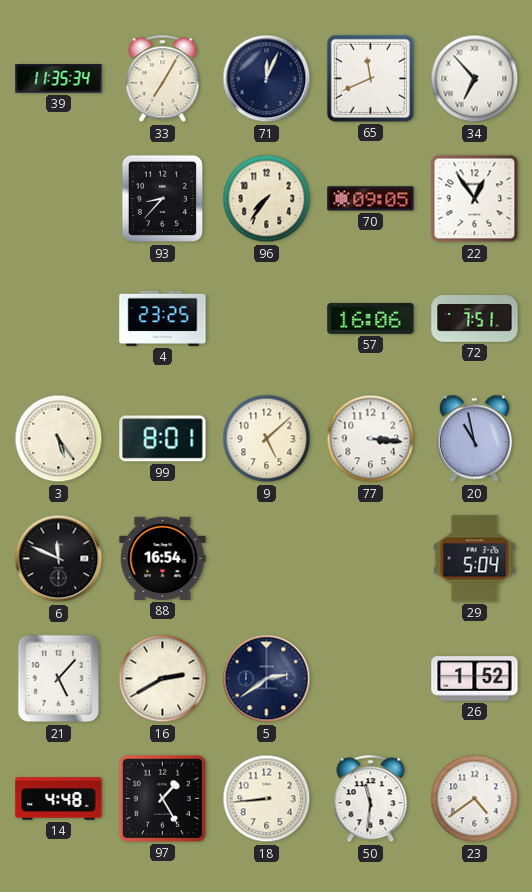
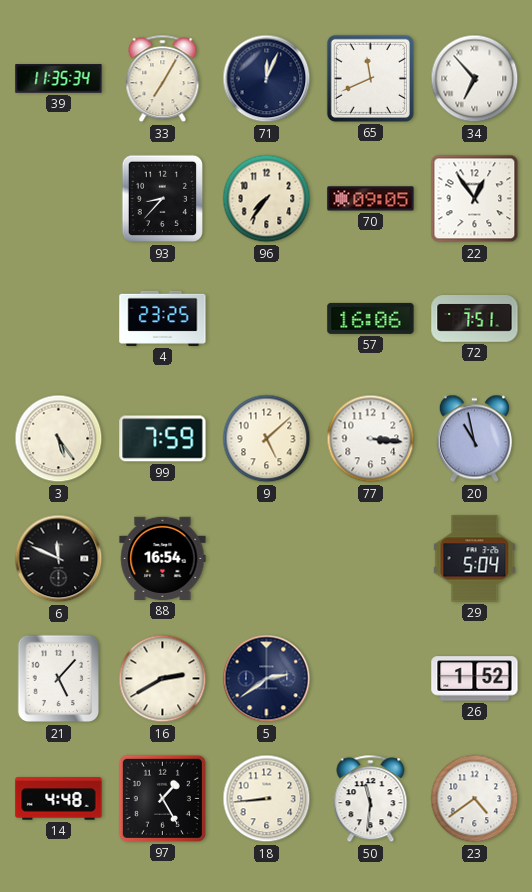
99: 8:01 -> 7:59
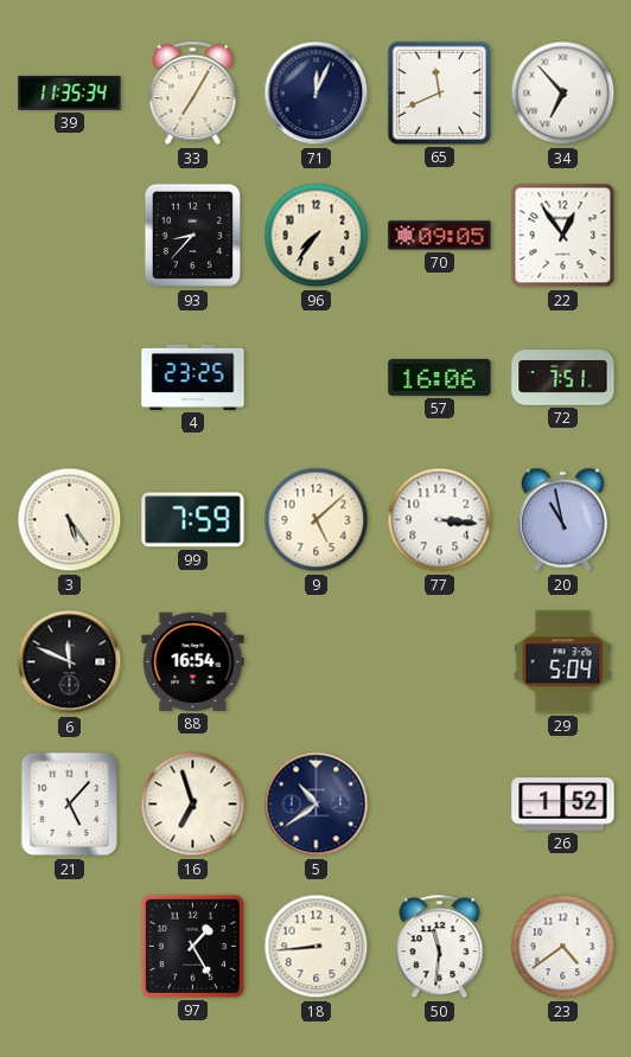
16: 2:40 -> 6:57
5: 2:39 -> 10:39
14: 4:48 -> none
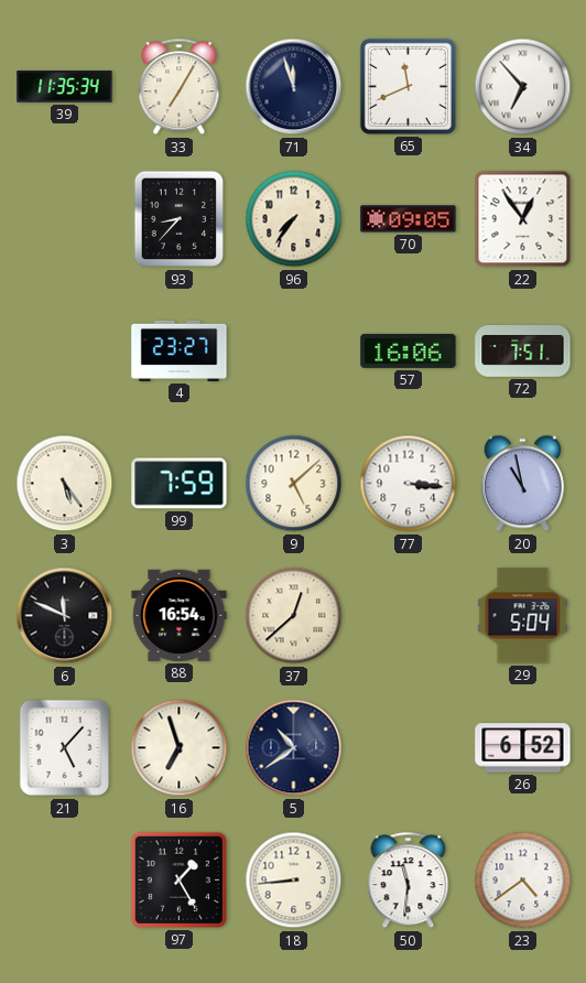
71: 12:04 -> 11:57
4: 23:25 -> 23:27
37: none -> 12:38
26: 1:52 -> 6:52
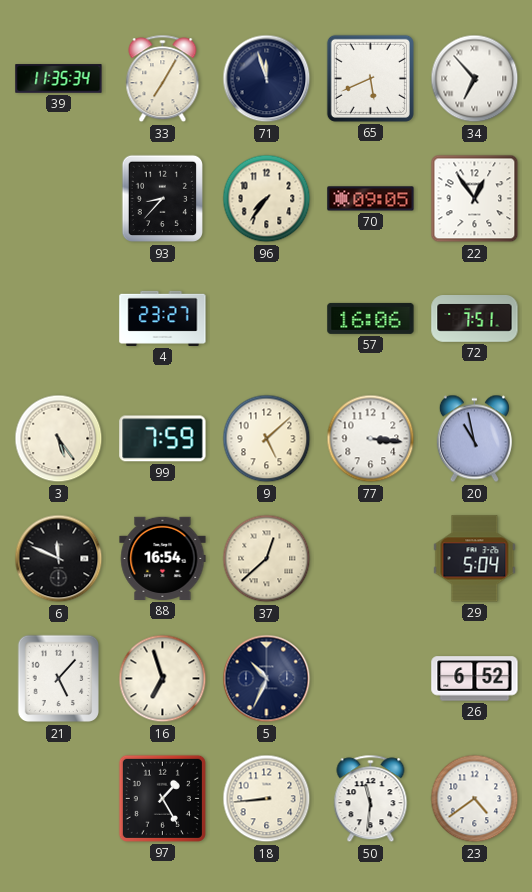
65: 11:41 -> 5:41
5: 10:39 -> 10:34
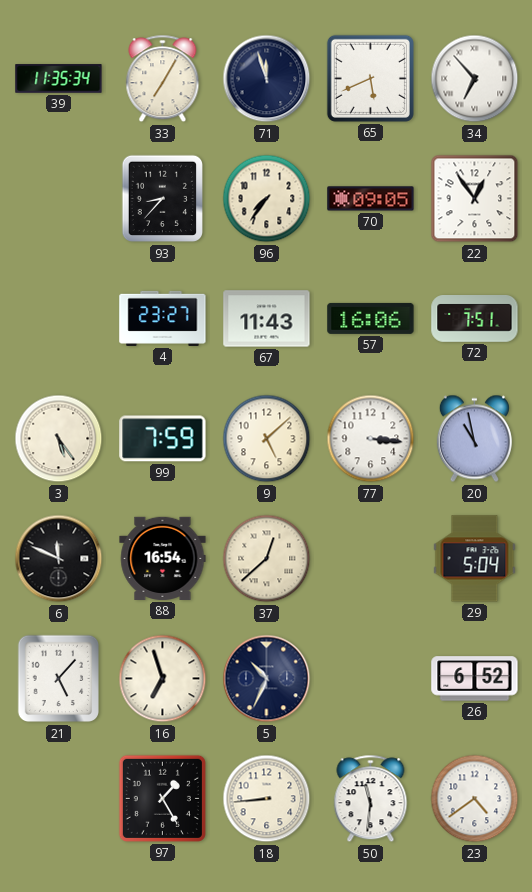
67: none -> 11:43
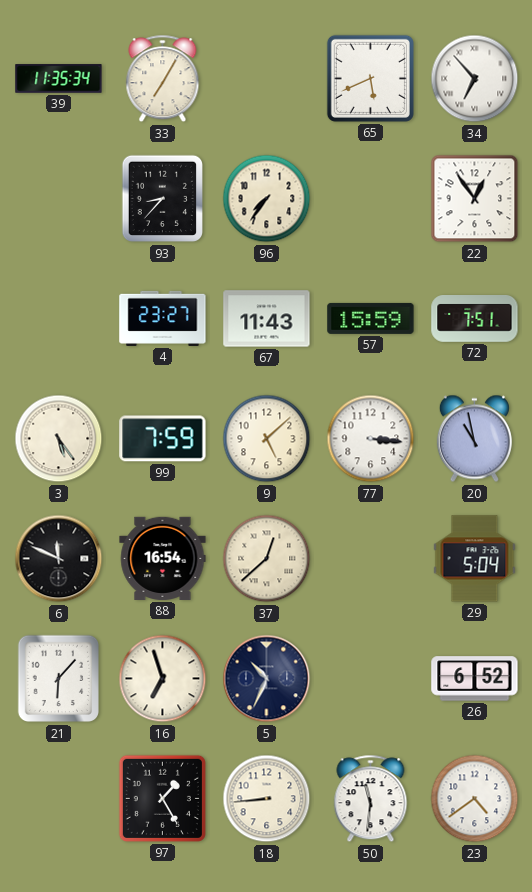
71: 11:57 -> none
70: 09:05 -> none
57: 16:06 -> 15:59
21: 5:07 -> 6:07
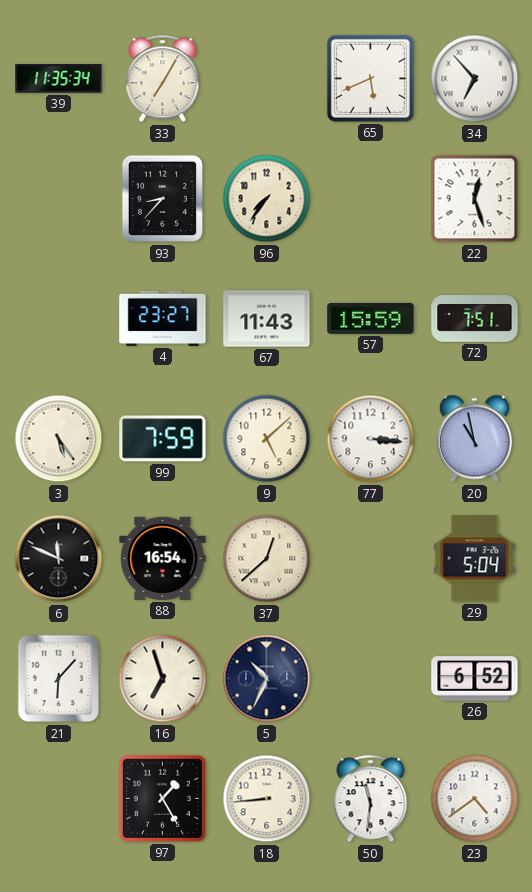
22: 12:54 -> 12:27
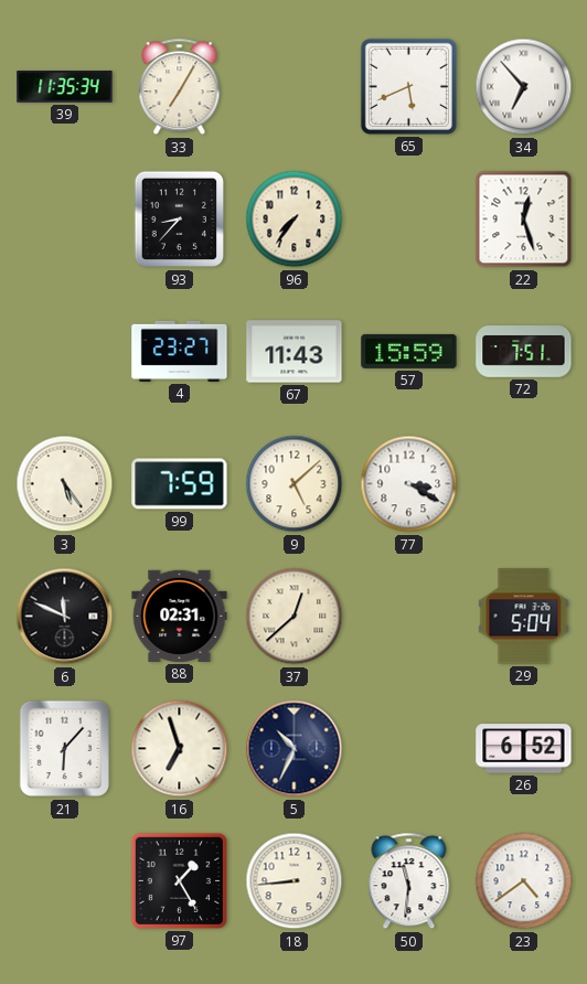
77: 3:16 -> 3:20
20: 10:58 -> none
88: 16:54 -> 02:31
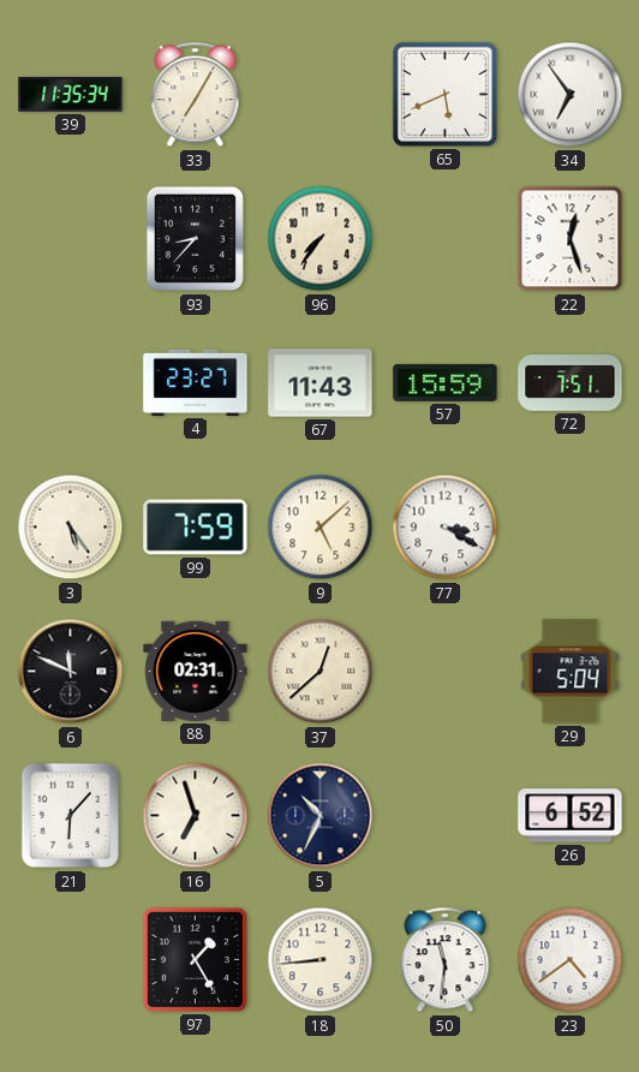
34: 6:53 -> 6:54
